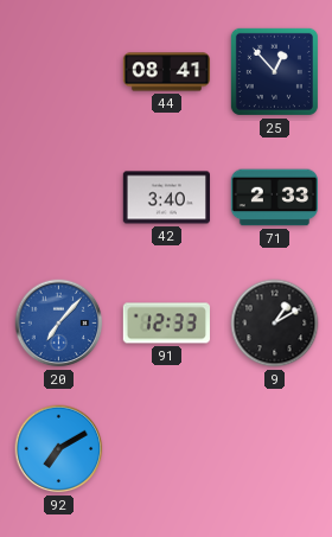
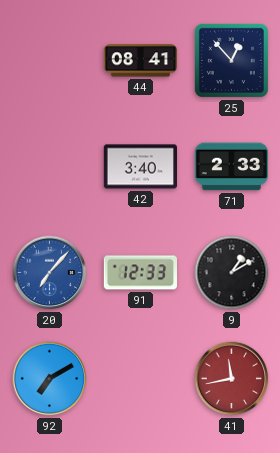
41: none -> 11:43
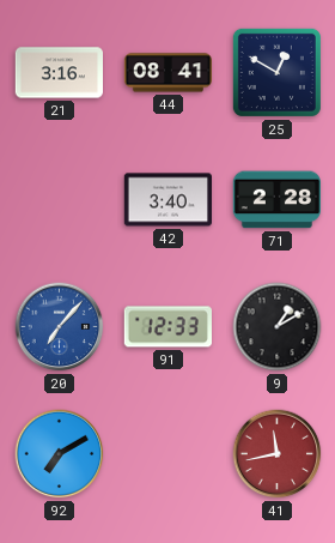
21: none -> 3:16
25: 12:53 -> 12:50
71: 2:33 -> 2:28
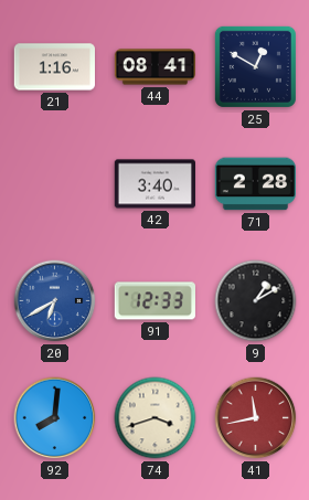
21: 3:16 -> 1:16
20: 7:07 -> 6:40
92: 7:10 -> 8:01
74: none -> 3:42
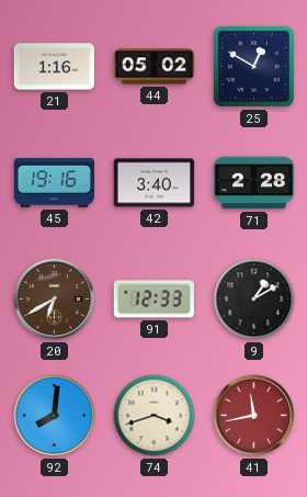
44: 08:41 -> 05:02
45: none -> 19:16
20 dial: blue -> brown
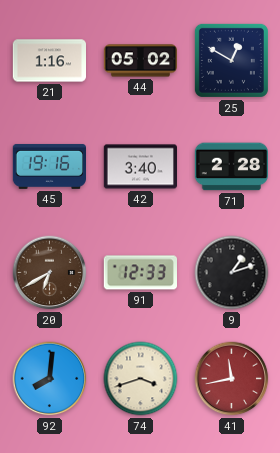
9: 1:10 -> 1:12
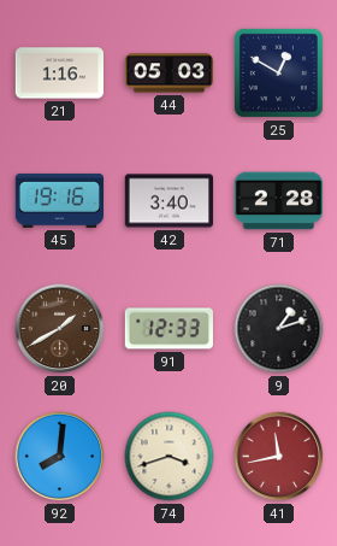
44: 05:02 -> 05:03
20: 6:40 -> 1:40
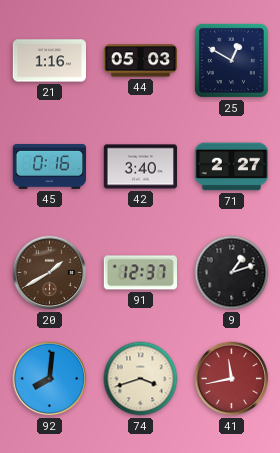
45: 19:16 -> 0:16
71: 2:28 -> 2:27
91: 12:33 -> 12:37
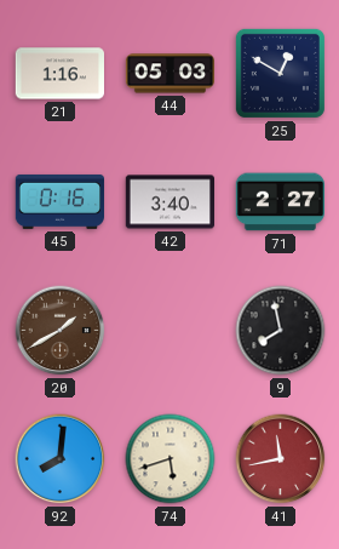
91: 12:37 -> none
9: 1:12 -> 7:58
74: 3:42 -> 5:42
